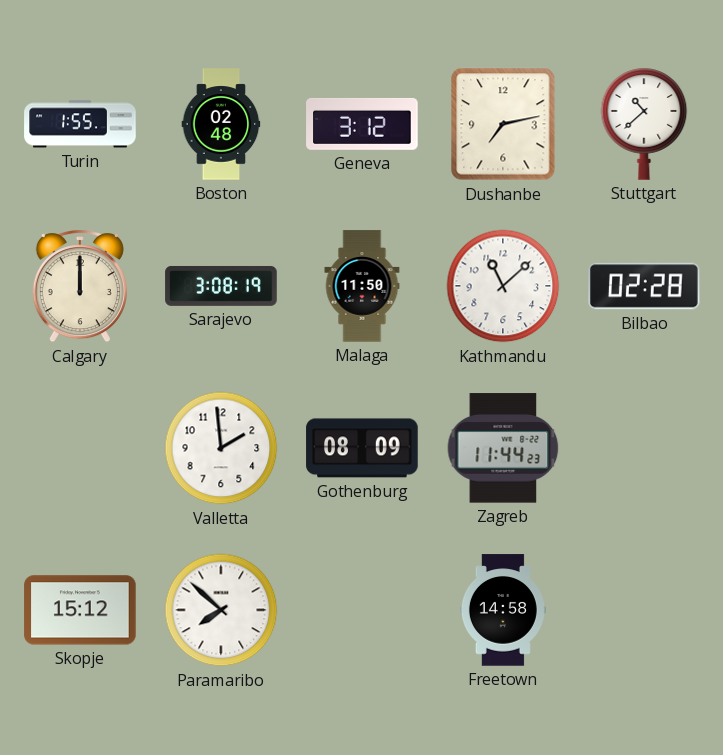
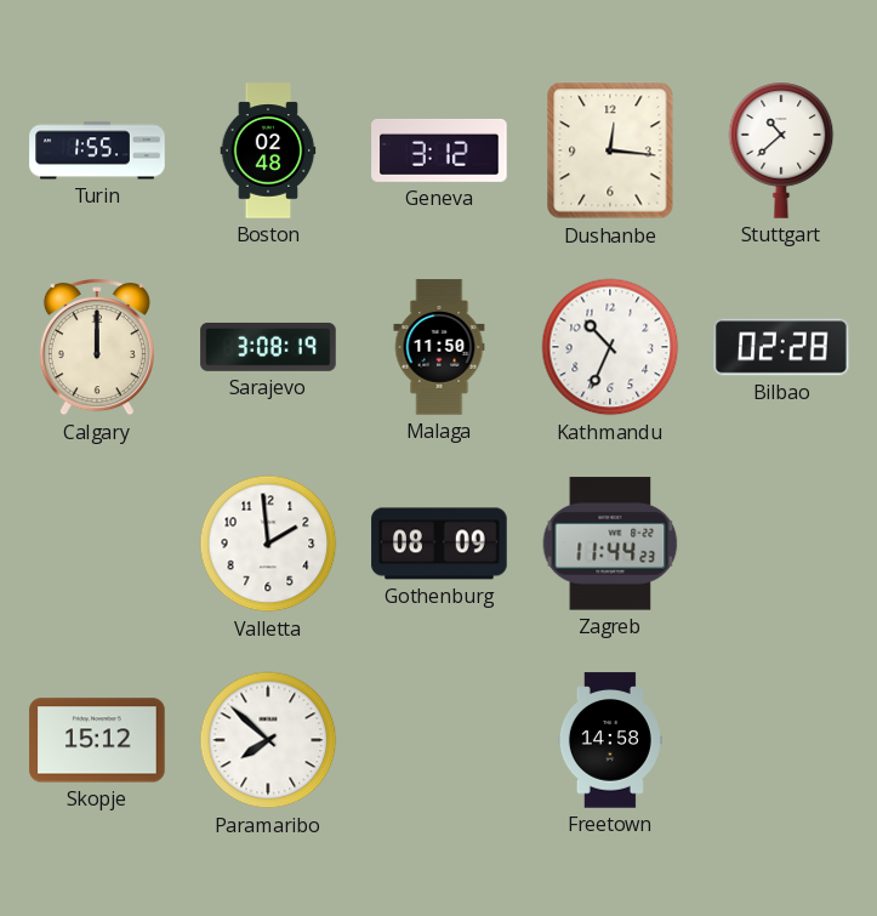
Dushanbe: 7:13 -> 12:16
Kathmandu: 11:08 -> 10:34
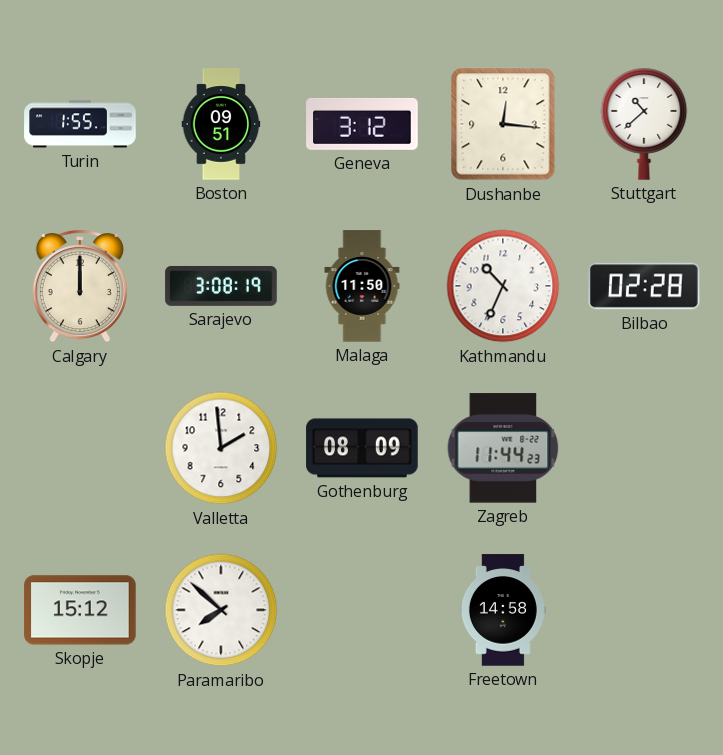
Boston: 02:48 -> 09:51
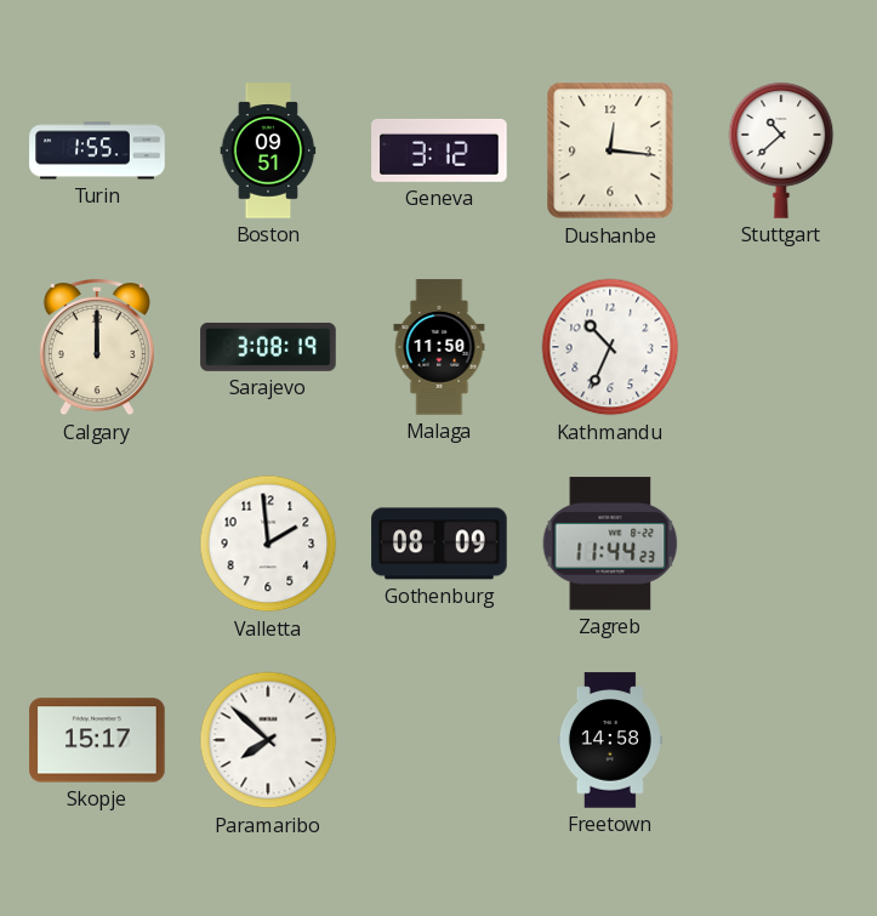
Bilbao: 02:28 -> none
Skopje: 15:12 -> 15:17
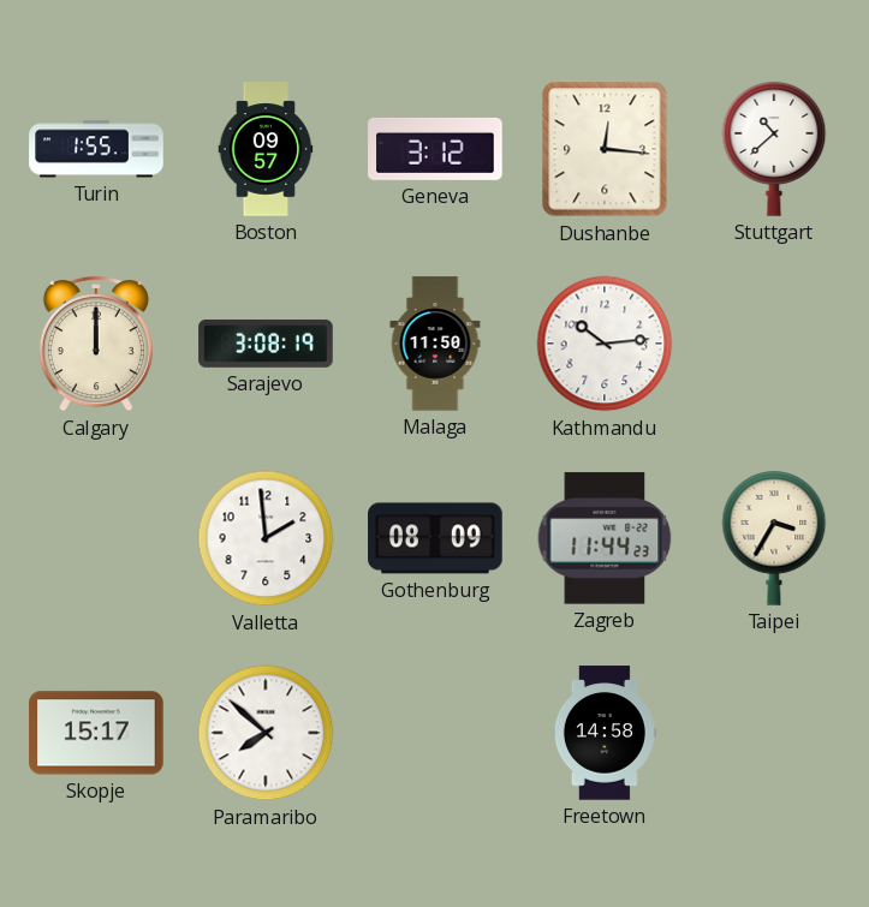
Boston: 09:51 -> 09:57
Kathmandu: 10:34 -> 10:14
Taipei: none -> 3:35
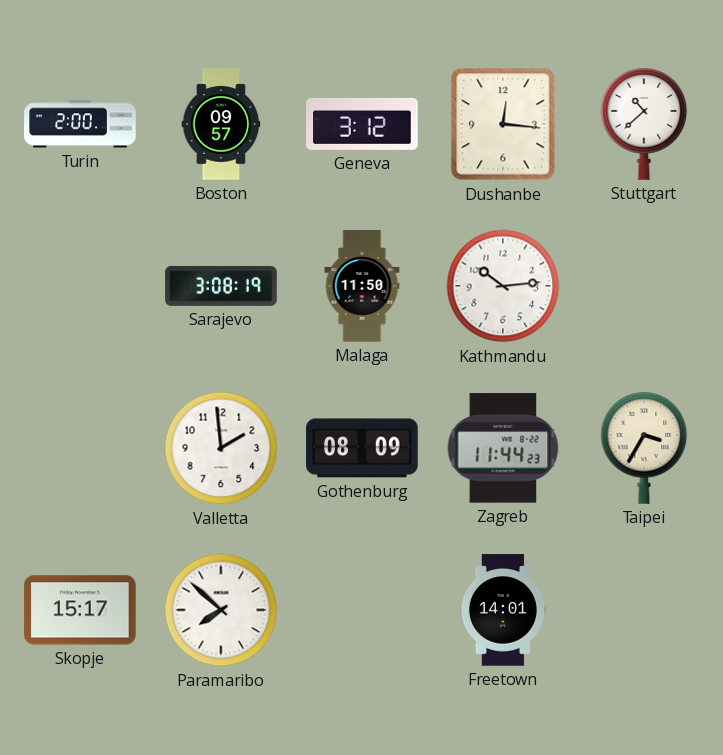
Turin: 1:55 -> 2:00
Calgary: 12:00 -> none
Freetown: 14:58 -> 14:01
